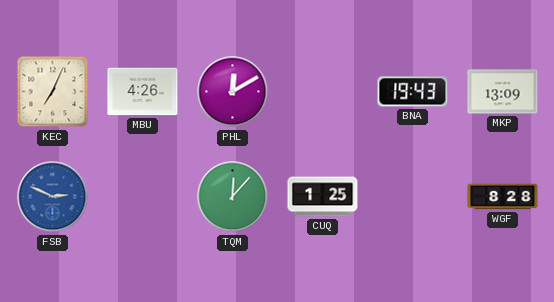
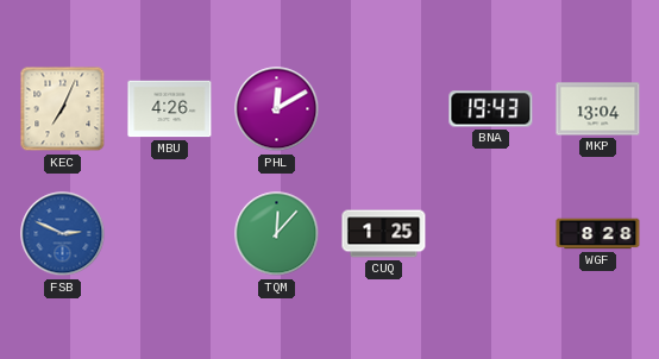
MKP: 13:09 -> 13:04
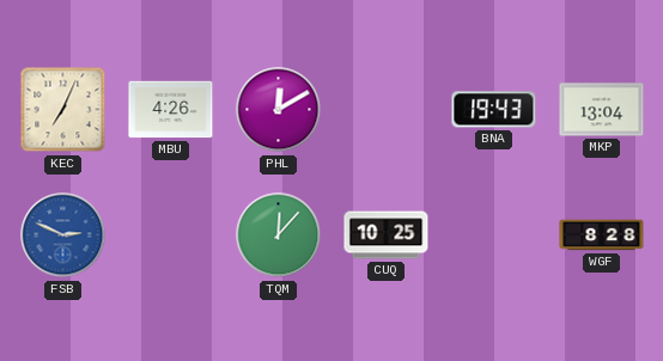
CUQ: 1:25 -> 10:25
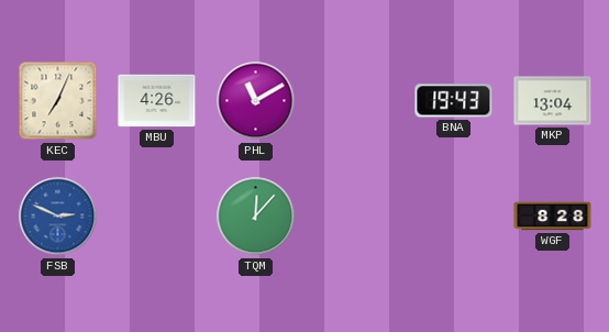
PHL: 12:10 -> 11:10
CUQ: 10:25 -> none
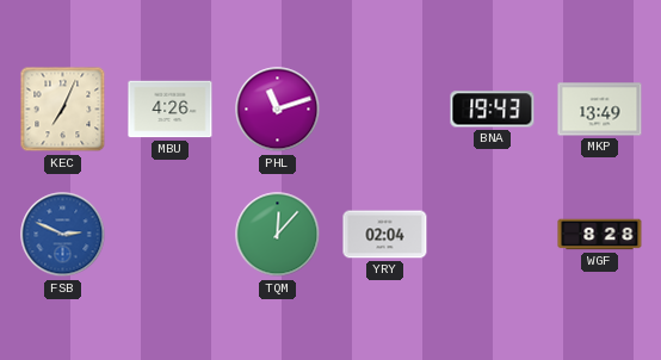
PHL: 11:10 -> 11:12
MKP: 13:04 -> 13:49
YRY: none -> 02:04
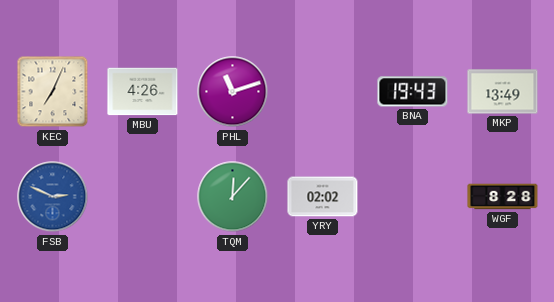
YRY: 02:04 -> 02:02
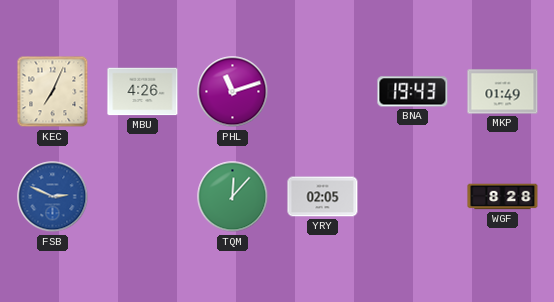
MKP: 13:49 -> 01:49
YRY: 02:02 -> 02:05
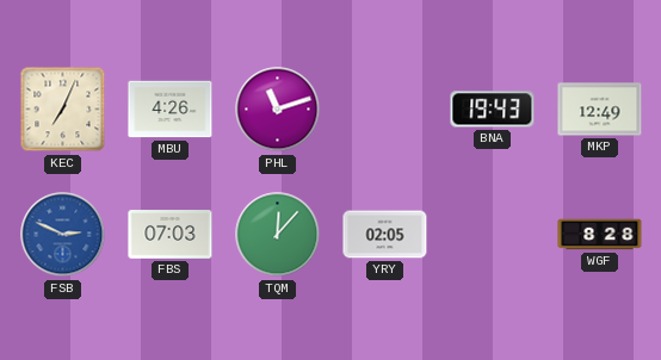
MKP: 01:49 -> 12:49
FBS: none -> 07:03
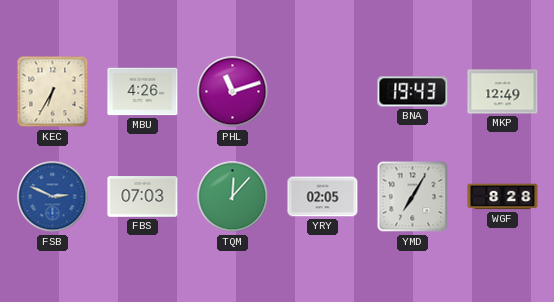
KEC: 7:04 -> 6:35
YMD: none -> 7:05
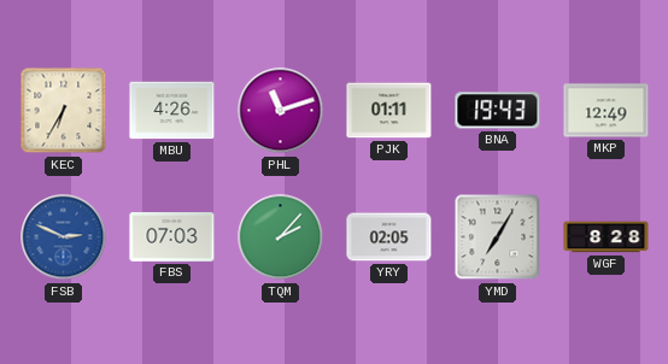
PJK: none -> 01:11
TQM: 12:07 -> 2:07
